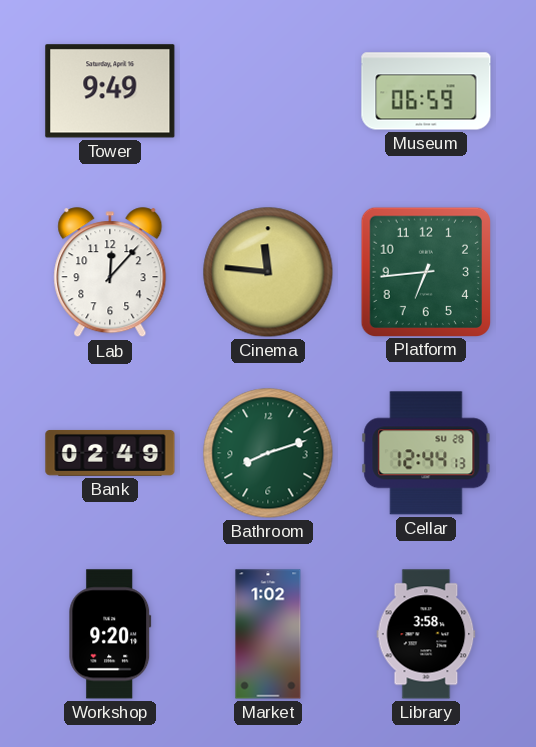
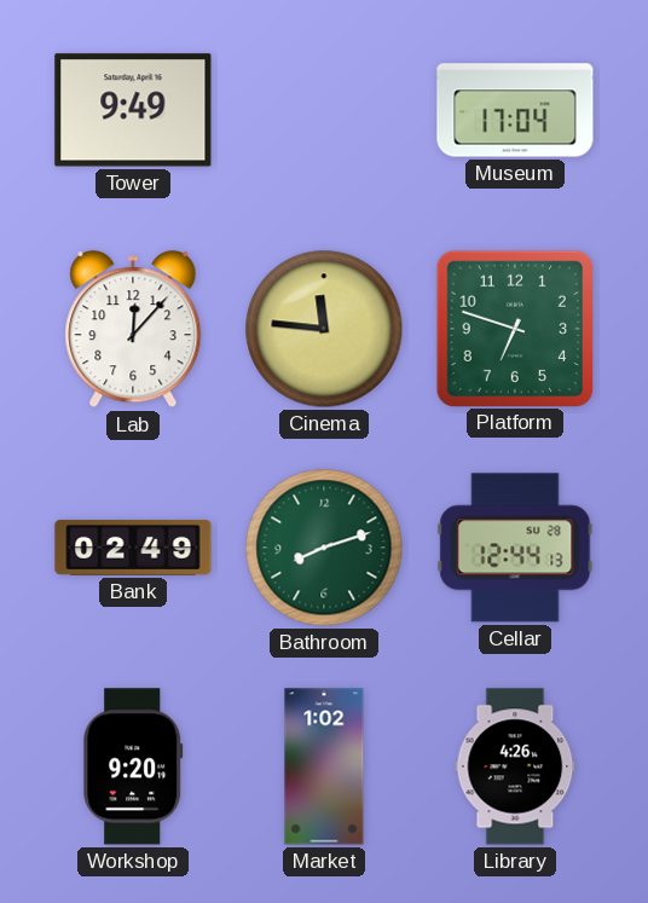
Museum: 06:59 -> 17:04
Platform: 6:44 -> 6:48
Library: 3:58 -> 4:26
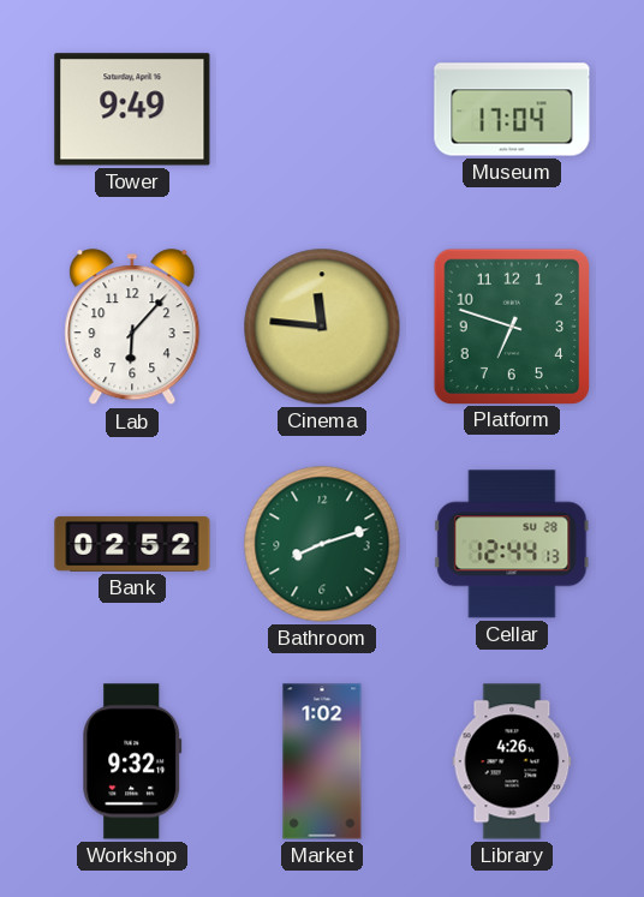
Lab: 12:07 -> 6:07
Bank: 02:49 -> 02:52
Workshop: 9:20 -> 9:32
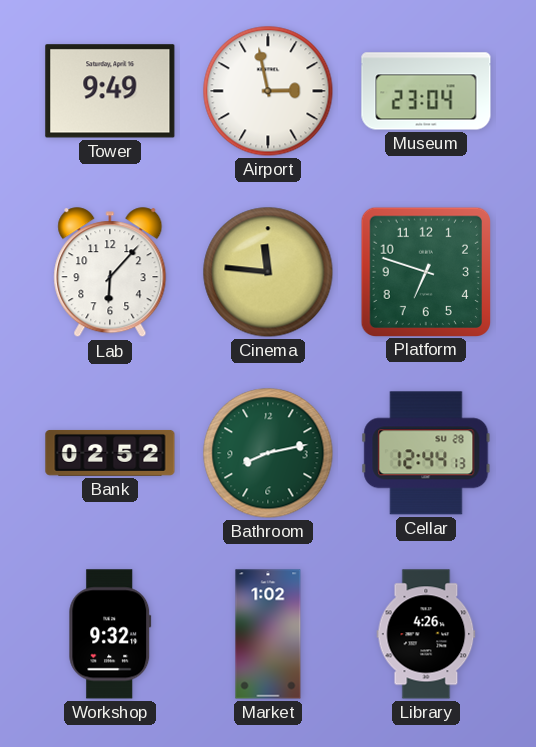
Airport: none -> 2:58
Museum: 17:04 -> 23:04
Bathroom: 8:12 -> 8:13
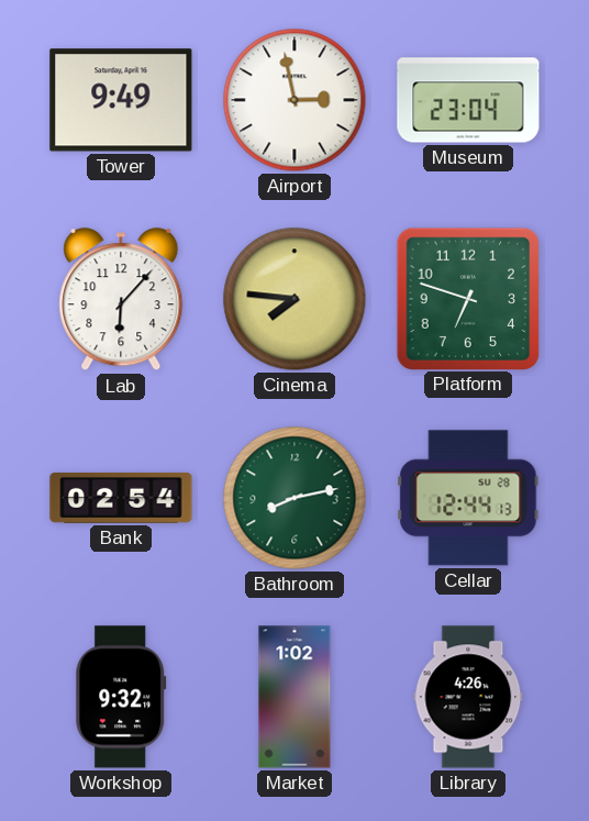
Cinema: 11:46 -> 7:46
Bank: 02:52 -> 02:54
